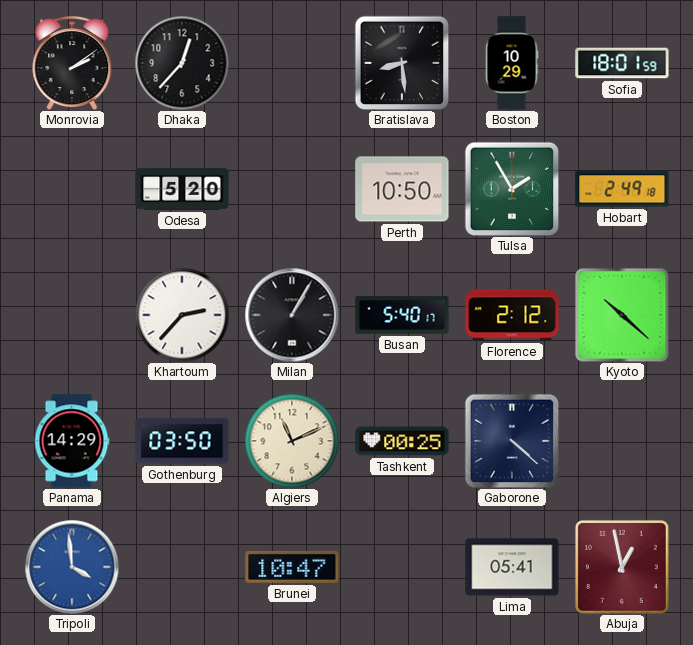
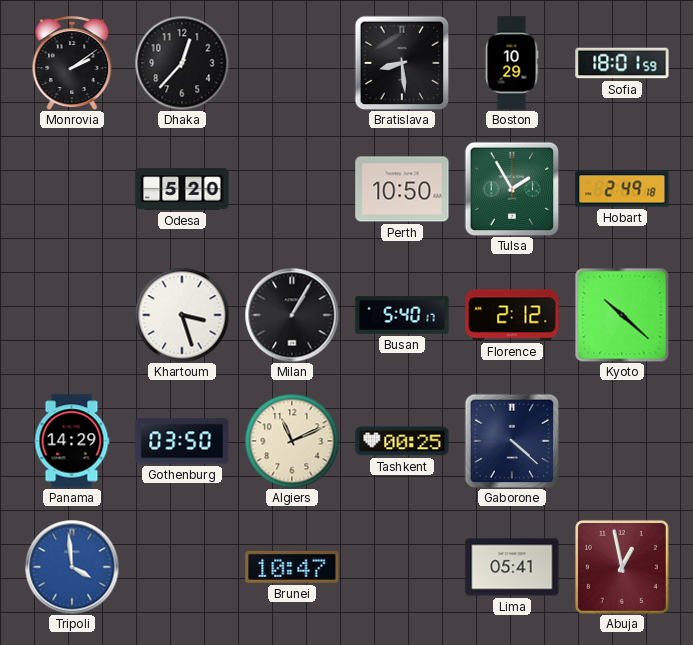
Khartoum: 2:37 -> 3:27
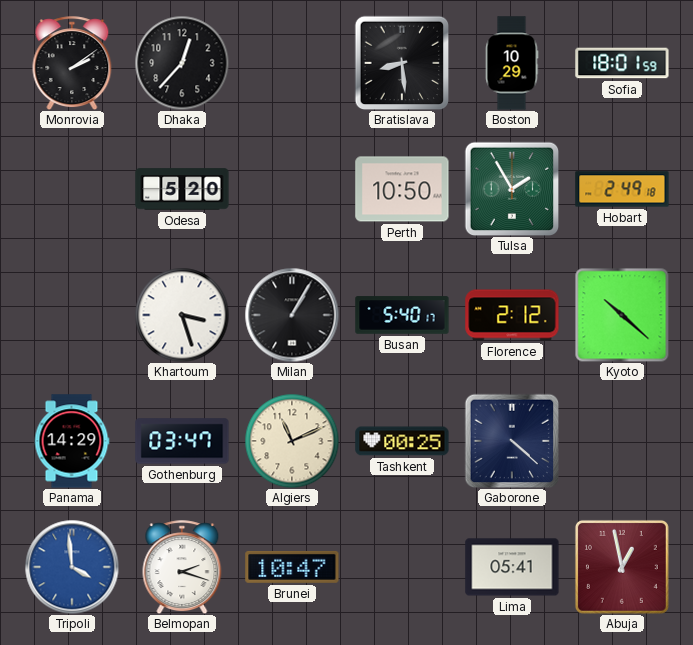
Gothenburg: 03:50 -> 03:47
Belmopan: none -> 2:18
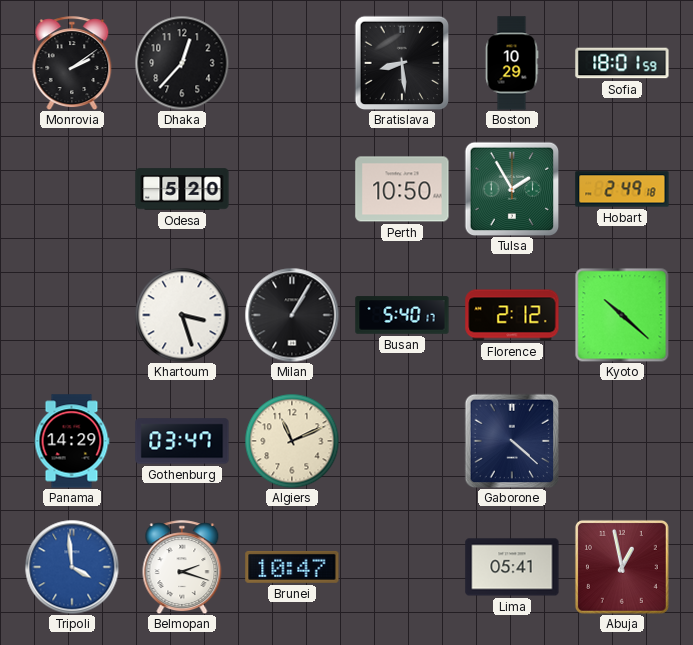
Tashkent: 00:25 -> none
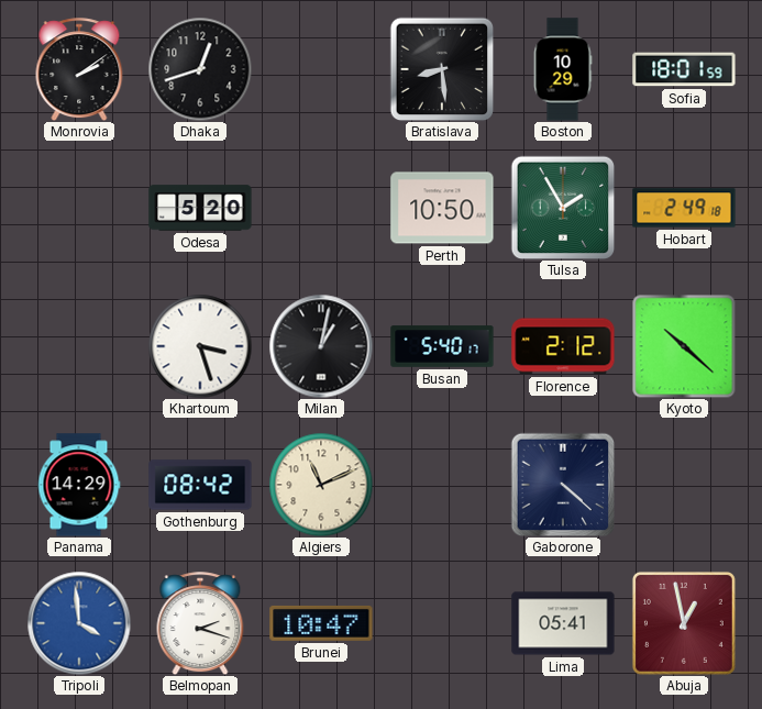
Dhaka: 12:37 -> 12:42
Milan: 1:05 -> 1:02
Gothenburg: 03:47 -> 08:42
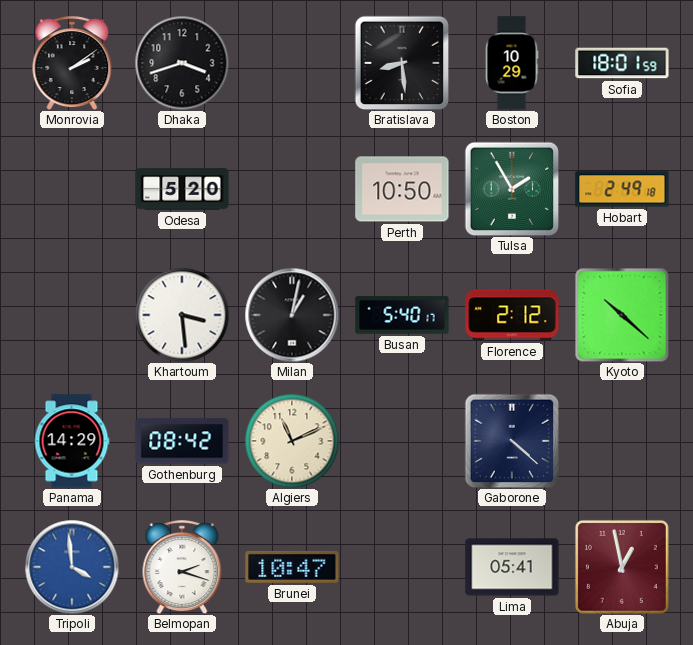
Dhaka: 12:42 -> 3:42
Khartoum: 3:27 -> 3:29
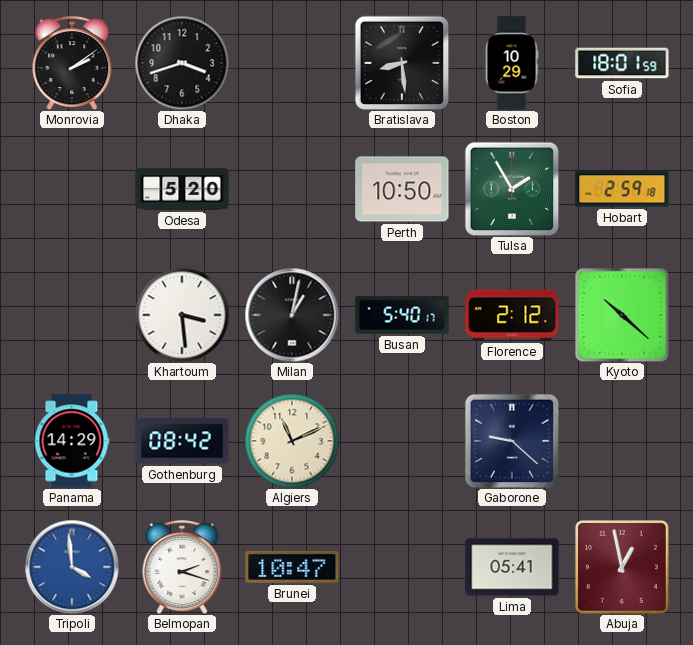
Hobart: 2:49 -> 2:59
Gaborone: 4:22 -> 9:22
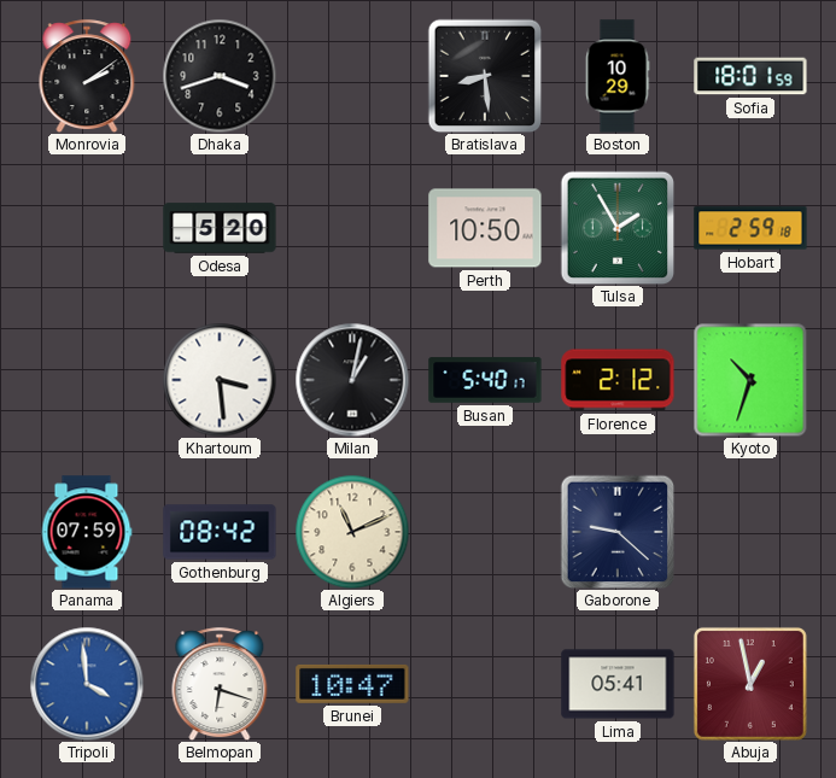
Kyoto: 10:22 -> 10:33
Panama: 14:29 -> 07:59
Belmopan: 2:18 -> 6:18
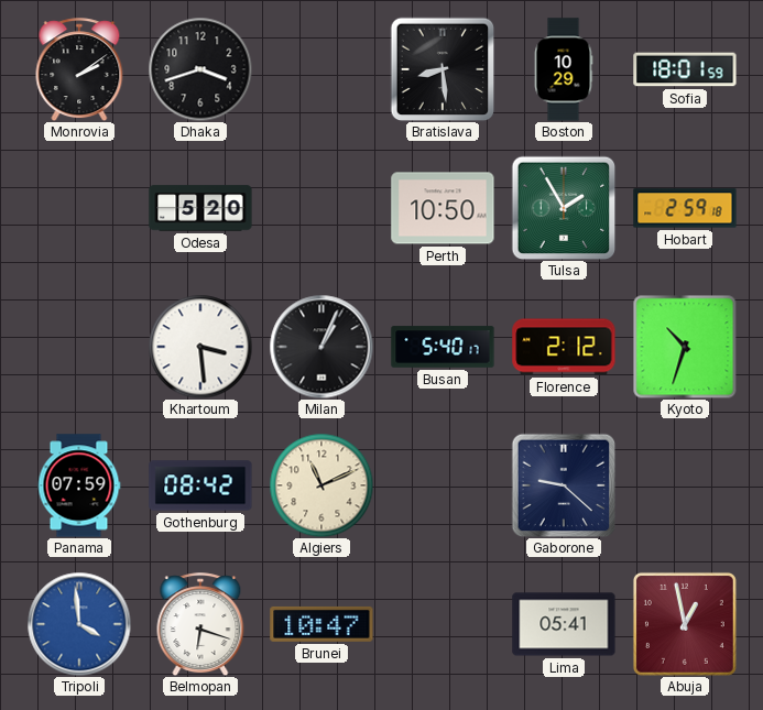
Milan: 1:02 -> 1:04
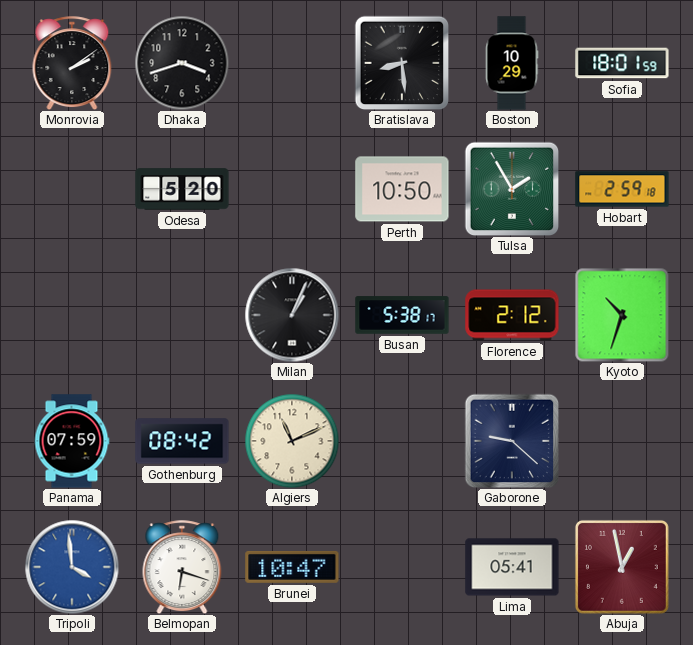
Khartoum: 3:29 -> none
Busan: 5:40 -> 5:38
